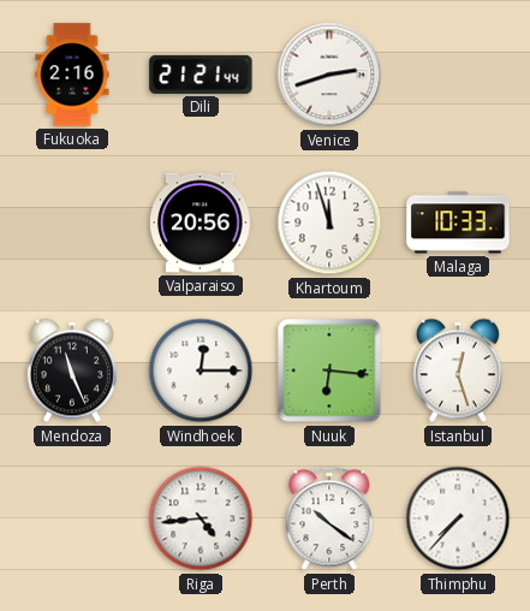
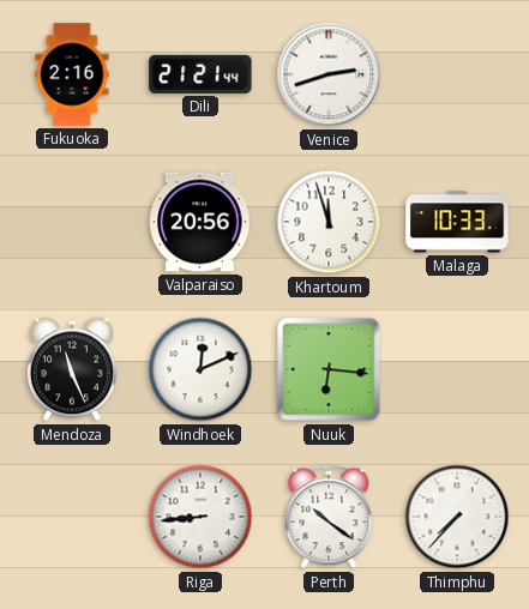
Windhoek: 12:15 -> 12:11
Istanbul: 12:27 -> none
Riga: 4:44 -> 8:44
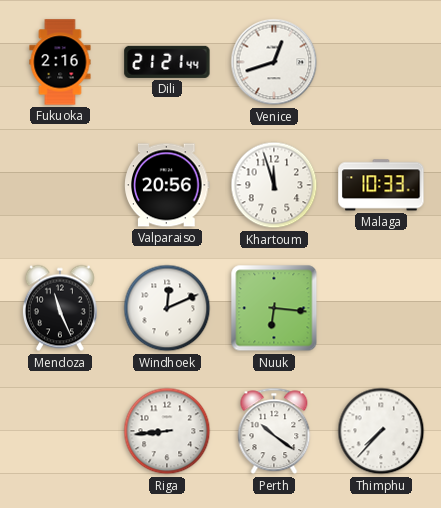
Venice: 2:42 -> 12:42
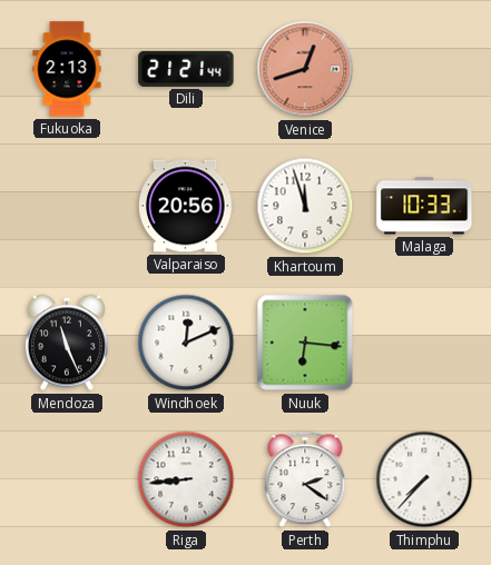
Fukuoka: 2:16 -> 2:13
Venice dial: white -> salmon
Perth: 10:21 -> 2:21
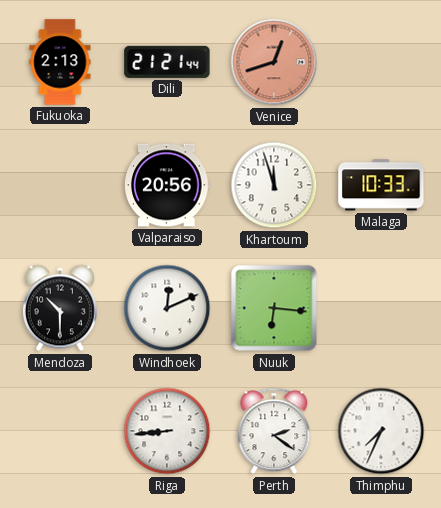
Mendoza: 11:26 -> 10:30
Thimphu: 7:37 -> 7:34
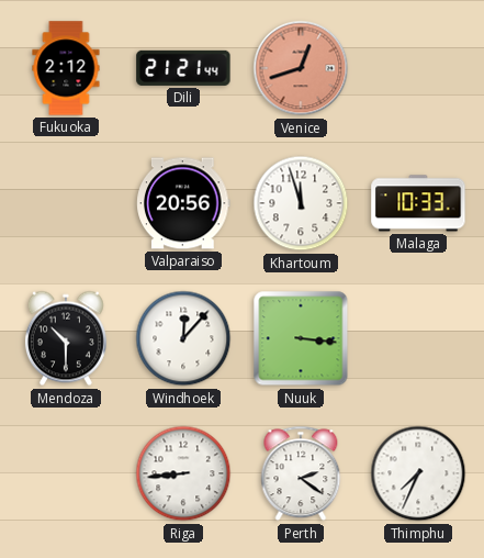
Fukuoka: 2:13 -> 2:12
Windhoek: 12:11 -> 12:07
Nuuk: 6:16 -> 3:16
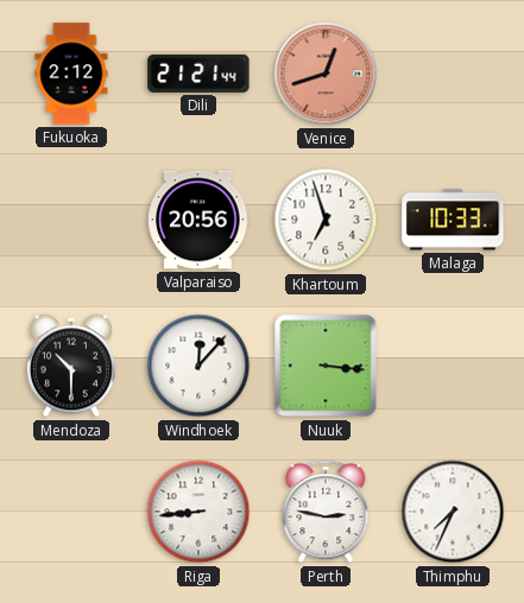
Khartoum: 11:57 -> 6:57
Perth: 2:21 -> 2:47
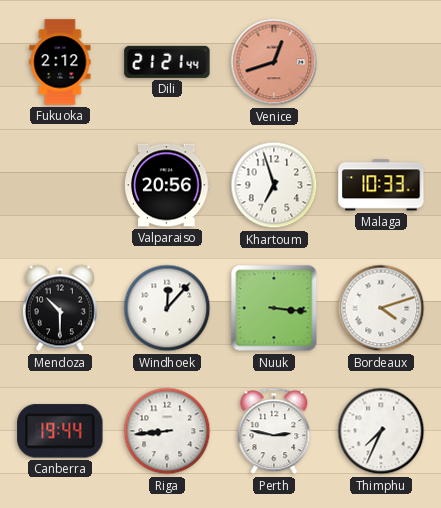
Bordeaux: none -> 4:12
Canberra: none -> 19:44
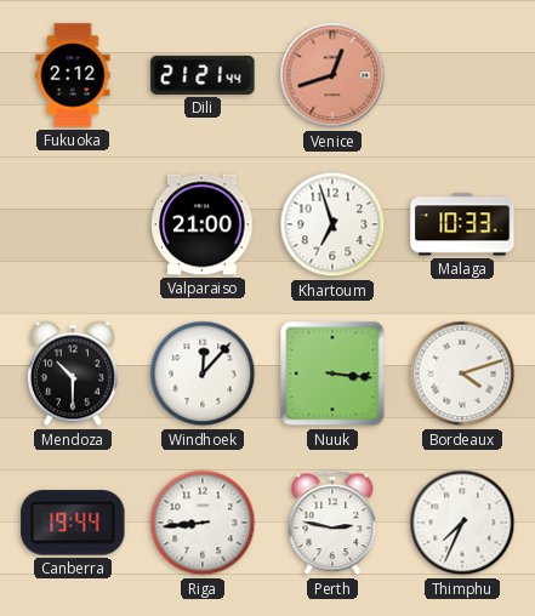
Valparaiso: 20:56 -> 21:00
